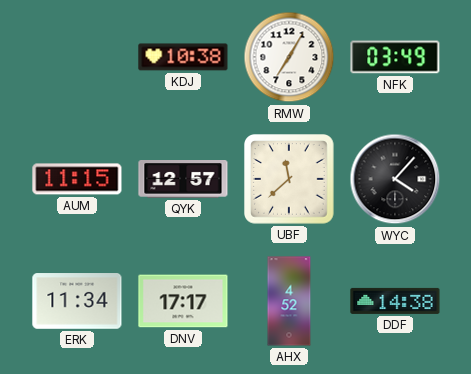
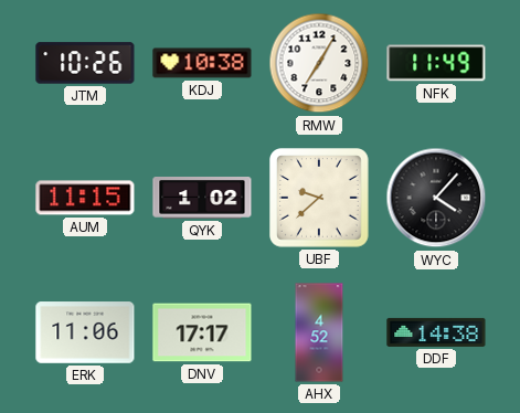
JTM: none -> 10:26
NFK: 03:49 -> 11:49
QYK: 12:57 -> 1:02
UBF: 11:38 -> 9:38
ERK: 11:34 -> 11:06
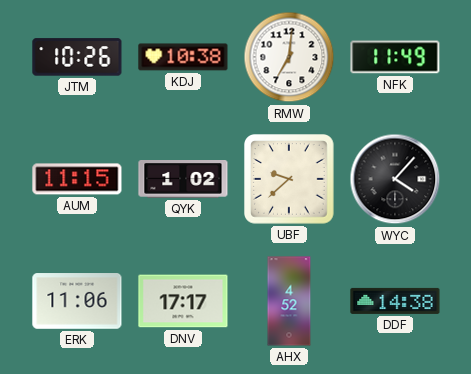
RMW: 7:05 -> 7:01
